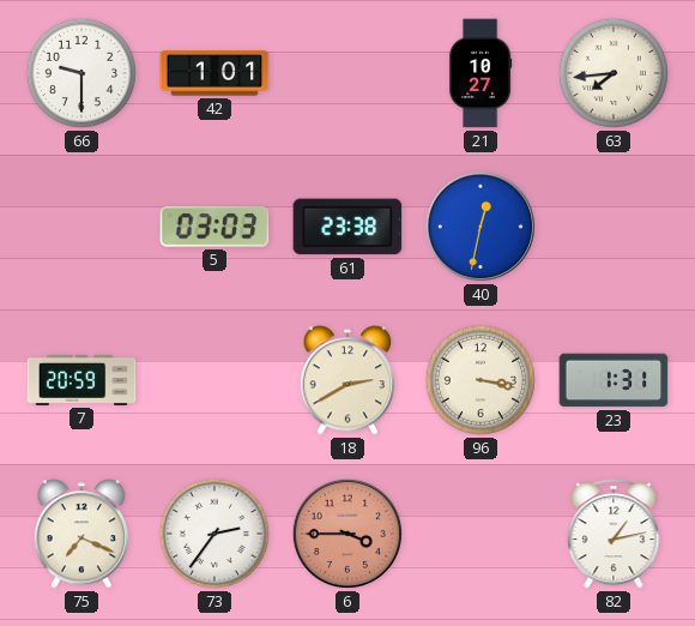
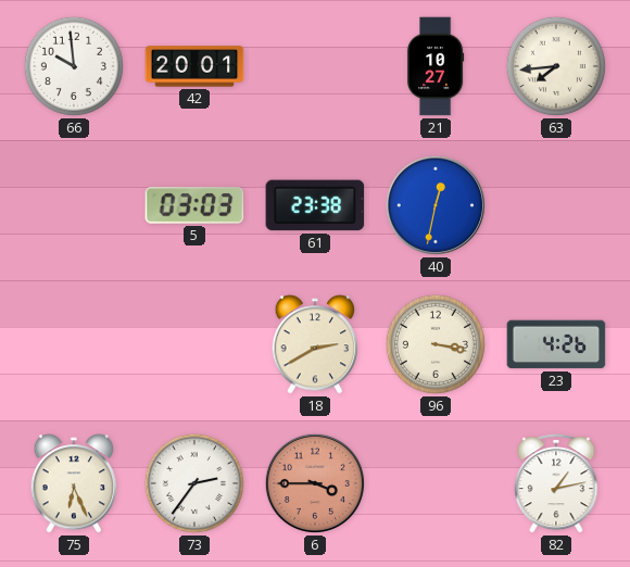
66: 9:30 -> 9:59
42: 1:01 -> 20:01
7: 20:59 -> none
23: 1:31 -> 4:26
75: 7:19 -> 6:26
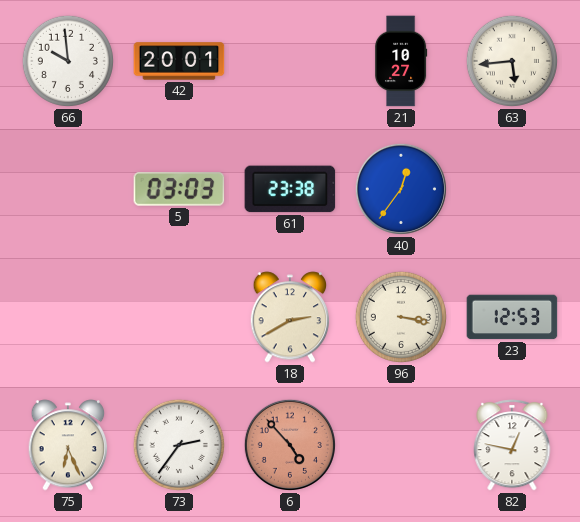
63: 7:44 -> 5:44
40: 12:32 -> 12:36
23: 4:26 -> 12:53
6: 3:45 -> 4:53
82: 1:13 -> 12:47
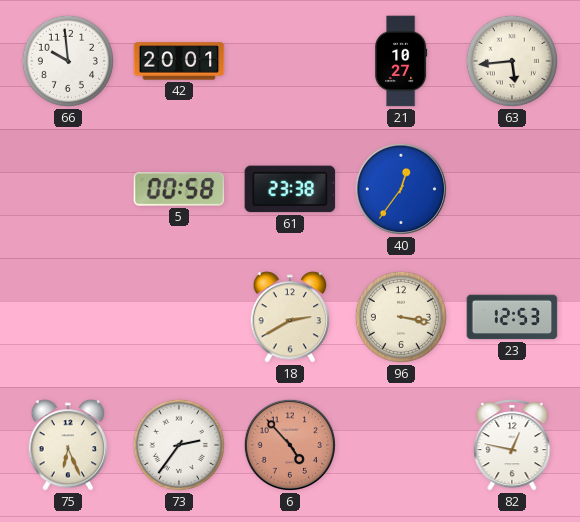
5: 03:03 -> 00:58
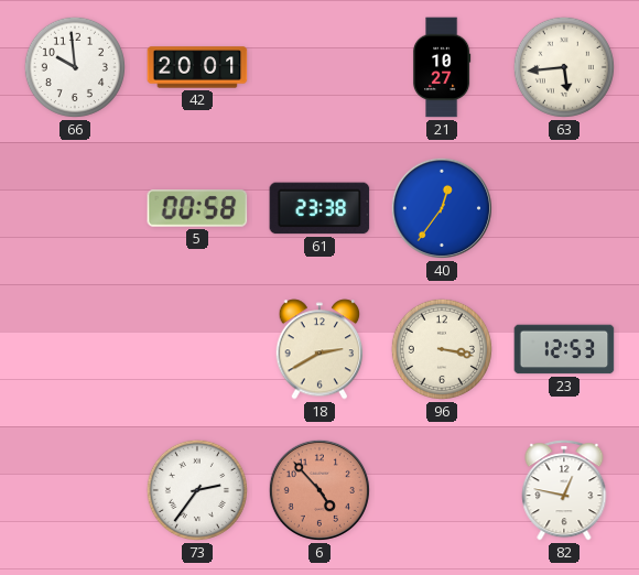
75: 6:26 -> none
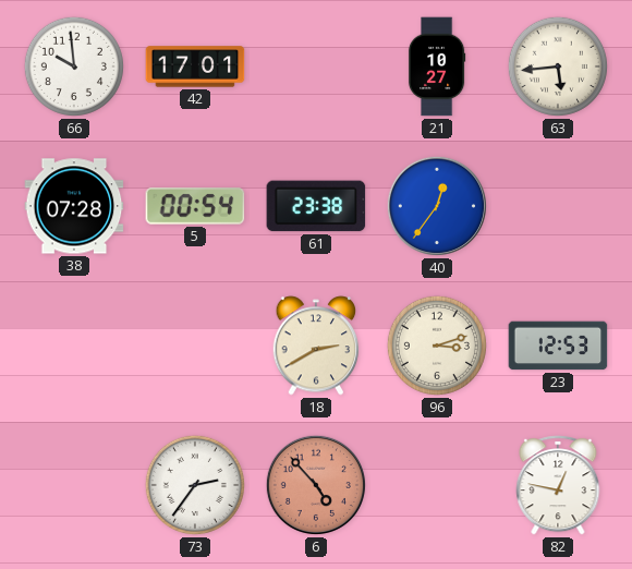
42: 20:01 -> 17:01
38: none -> 07:28
5: 00:58 -> 00:54
96: 3:17 -> 3:12
